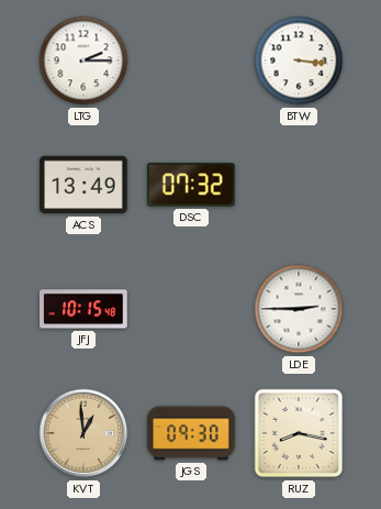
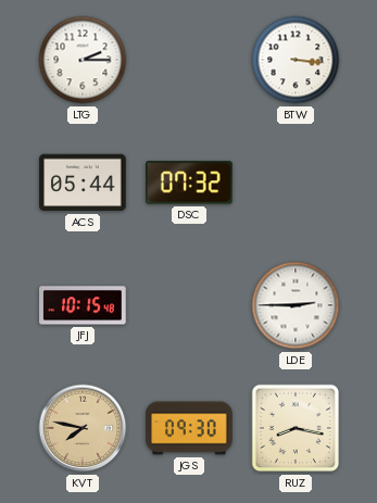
ACS: 13:49 -> 05:44
KVT: 12:59 -> 7:47
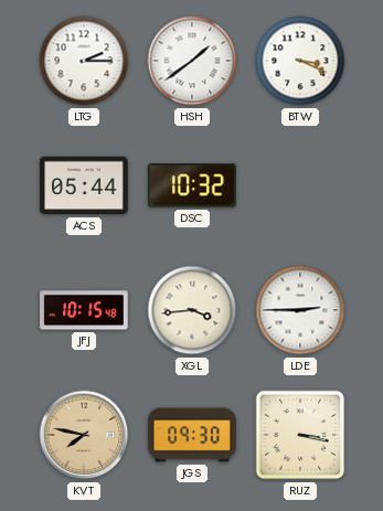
HSH: none -> 1:39
BTW: 3:16 -> 3:19
DSC: 07:32 -> 10:32
XGL: none -> 3:44
RUZ: 8:17 -> 3:17
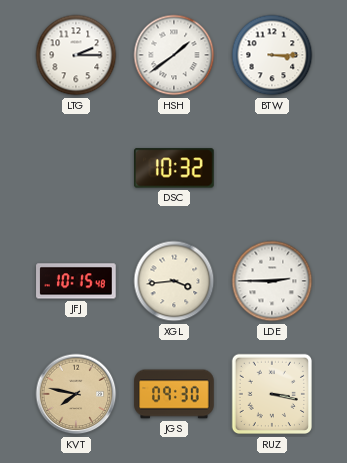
BTW: 3:19 -> 3:15
ACS: 05:44 -> none
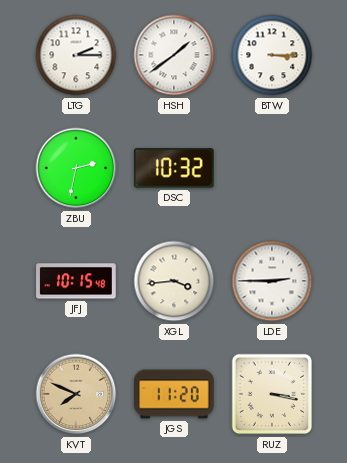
ZBU: none -> 2:32
KVT: 7:47 -> 7:49
JGS: 09:30 -> 11:20
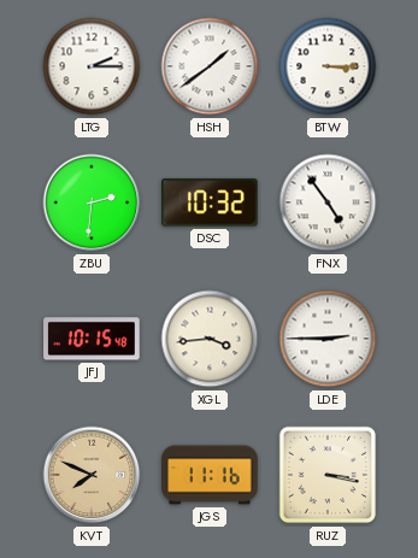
ZBU: 2:32 -> 2:31
FNX: none -> 4:54
JGS: 11:20 -> 11:16
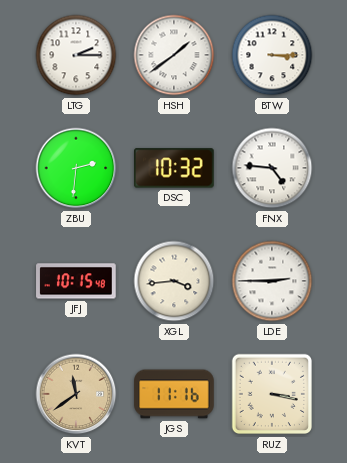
FNX: 4:54 -> 4:46
KVT: 7:49 -> 11:39
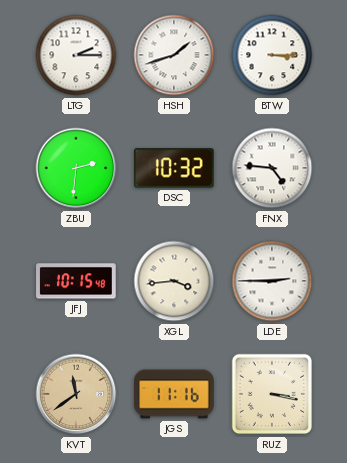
HSH: 1:39 -> 1:42
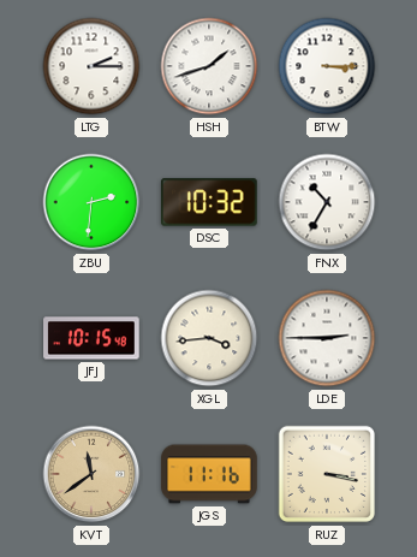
FNX: 4:46 -> 10:35
